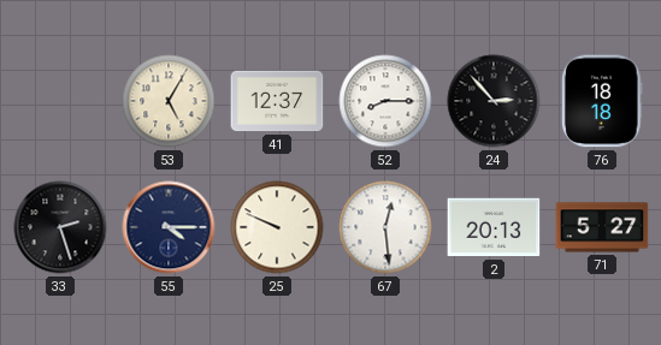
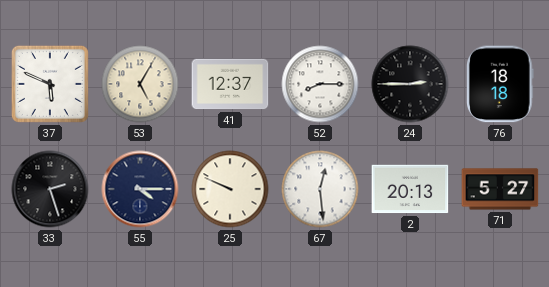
37: none -> 5:49
24: 2:53 -> 2:45
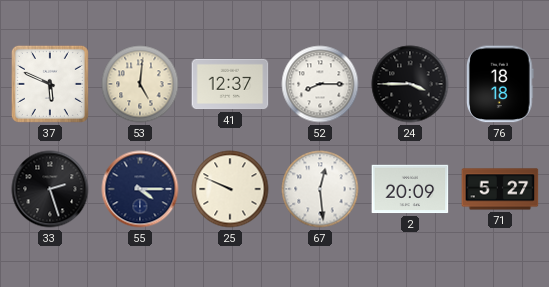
53: 5:05 -> 5:01
24: 2:45 -> 3:45
2: 20:13 -> 20:09
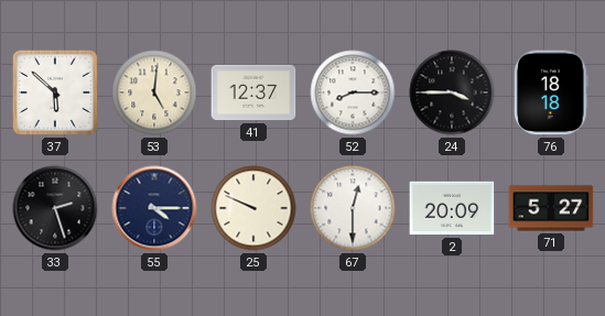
37: 5:49 -> 5:52
67: 12:29 -> 12:30
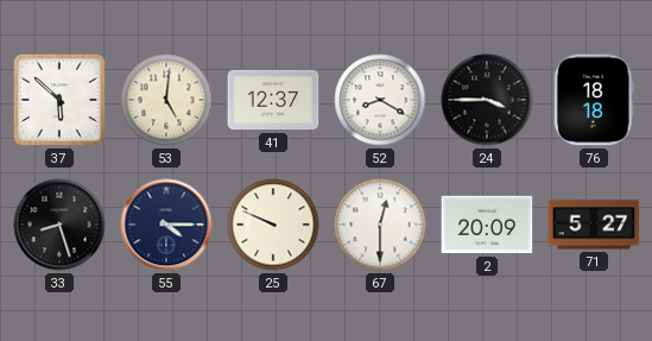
52: 8:15 -> 8:20
33: 2:27 -> 8:27
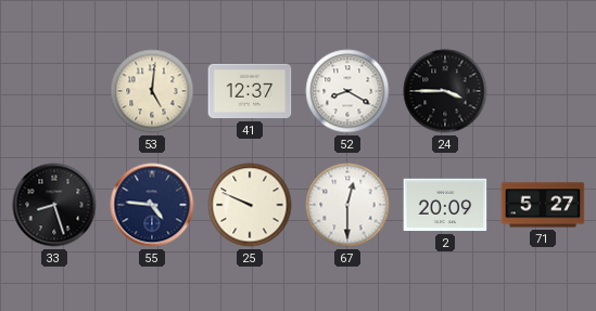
37: 5:52 -> none
76: 18:18 -> none
55: 4:15 -> 4:46
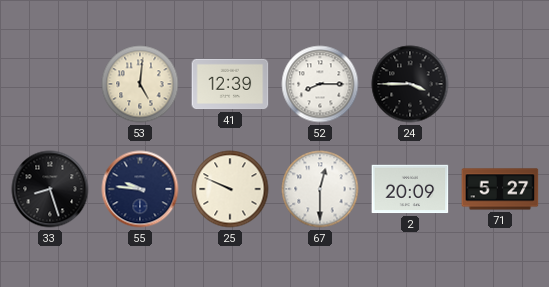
41: 12:37 -> 12:39
52: 8:20 -> 8:15
55: 4:46 -> 9:46
